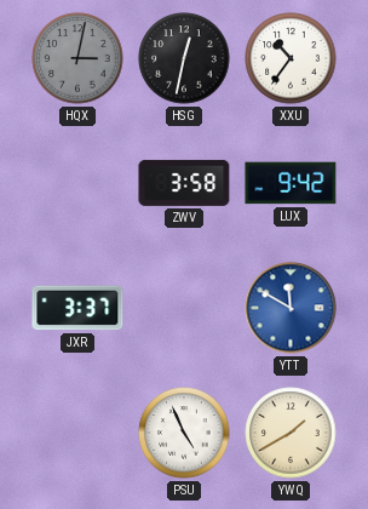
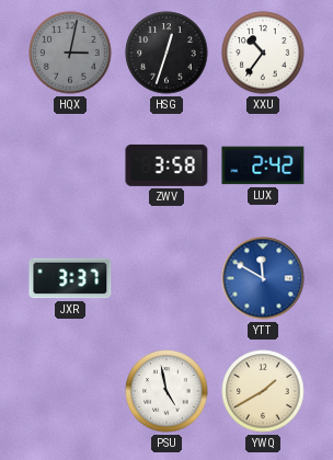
HSG: 12:32 -> 12:33
LUX: 9:42 -> 2:42
PSU: 4:56 -> 4:58
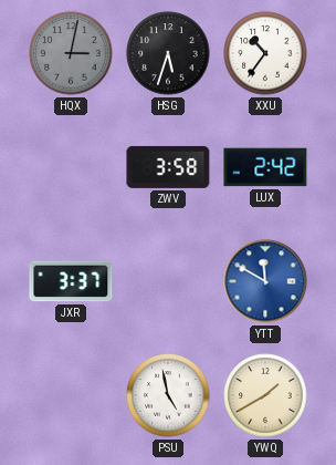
HSG: 12:33 -> 5:33
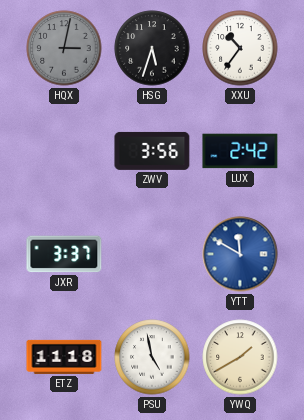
ZWV: 3:58 -> 3:56
ETZ: none -> 11:18
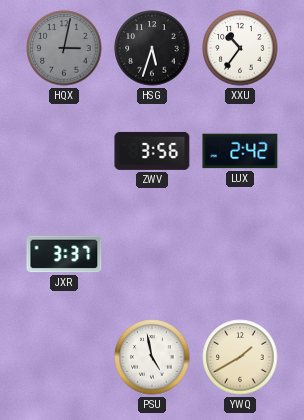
YTT: 11:50 -> none
ETZ: 11:18 -> none
